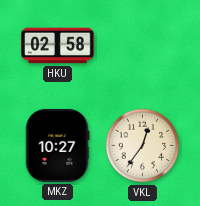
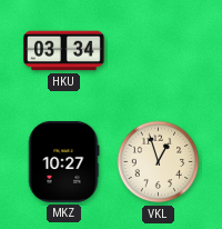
HKU: 02:58 -> 03:34
VKL: 12:36 -> 12:57
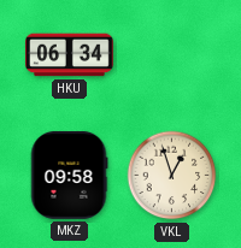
HKU: 03:34 -> 06:34
MKZ: 10:27 -> 09:58
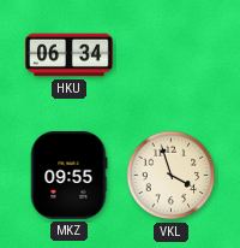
MKZ: 09:58 -> 09:55
VKL: 12:57 -> 3:57
